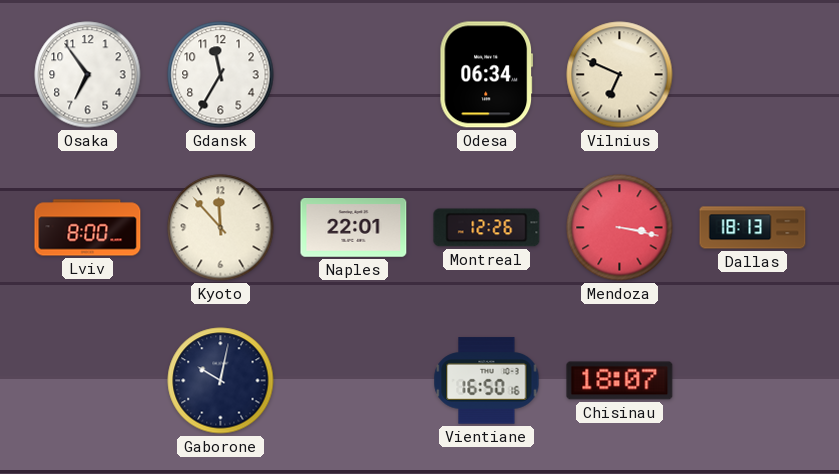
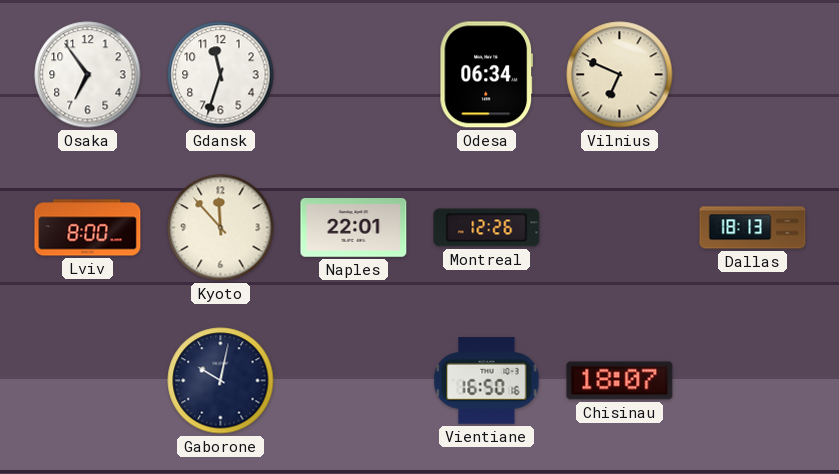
Gdansk: 11:35 -> 11:33
Mendoza: 3:17 -> none
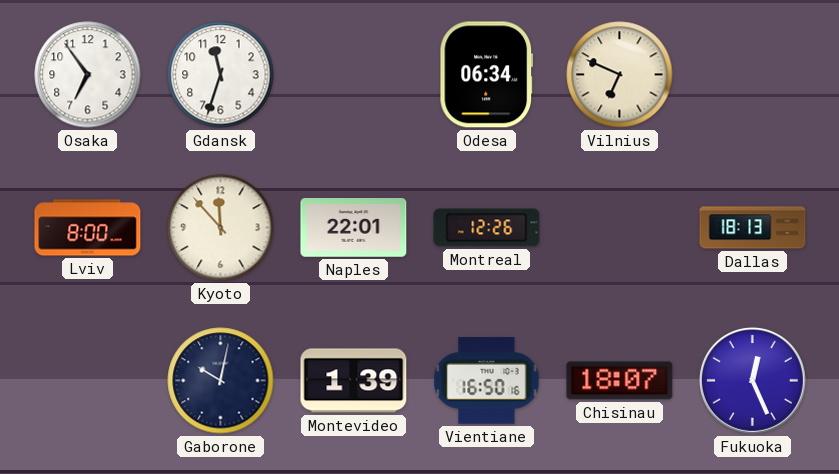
Montevideo: none -> 1:39
Fukuoka: none -> 12:26
